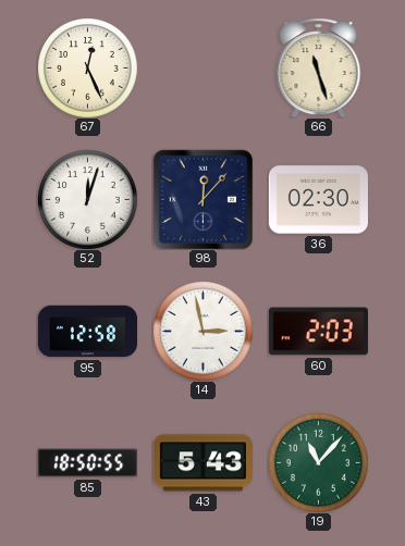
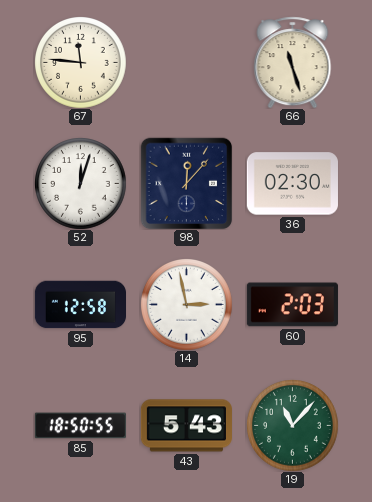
67: 12:26 -> 11:46
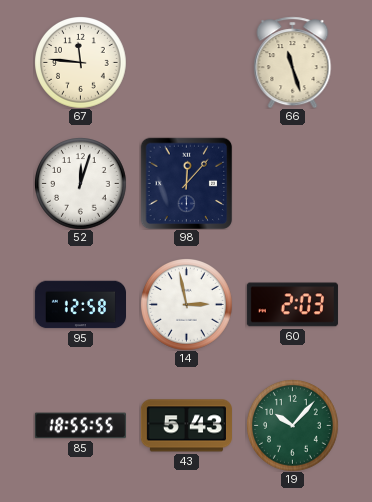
36: 02:30 -> none
85: 18:50 -> 18:55
19: 11:07 -> 10:07
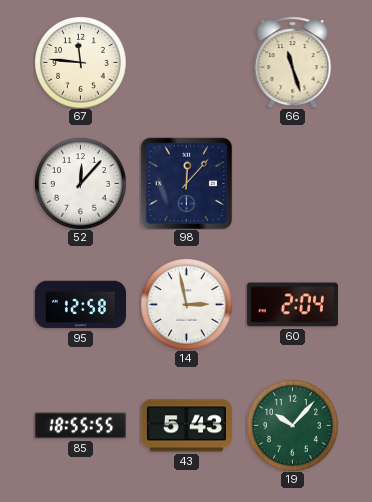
52: 12:03 -> 12:07
60: 2:03 -> 2:04
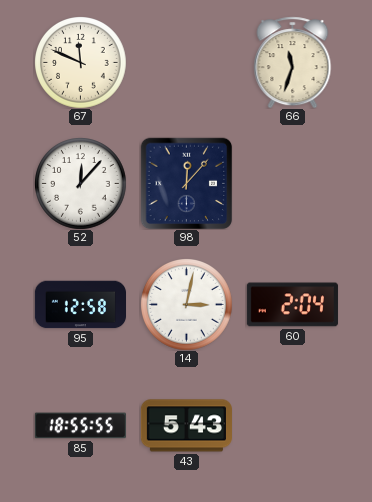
67: 11:46 -> 11:49
66: 11:27 -> 11:33
14: 2:58 -> 3:02
19: 10:07 -> none
